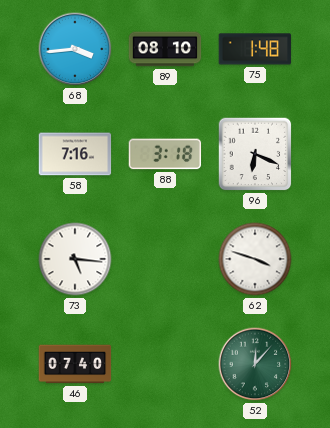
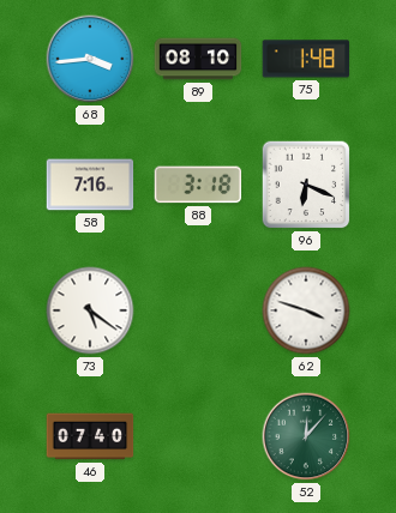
73: 5:16 -> 5:21
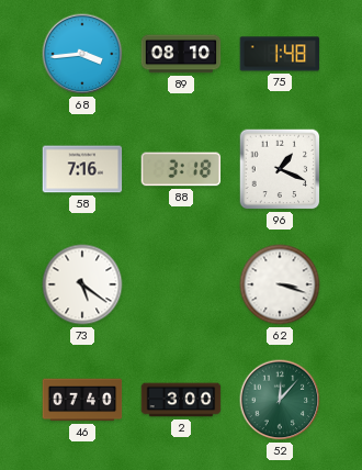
96: 6:19 -> 1:19
62: 3:48 -> 3:18
2: none -> 3:00
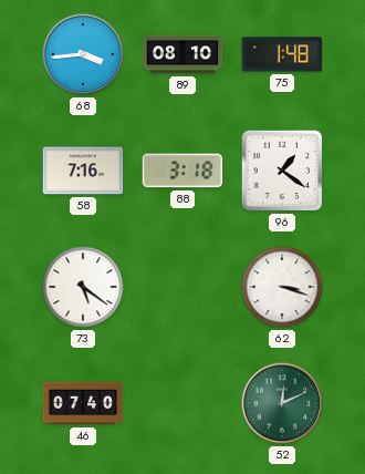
96: 1:19 -> 1:21
2: 3:00 -> none
52: 12:07 -> 12:11
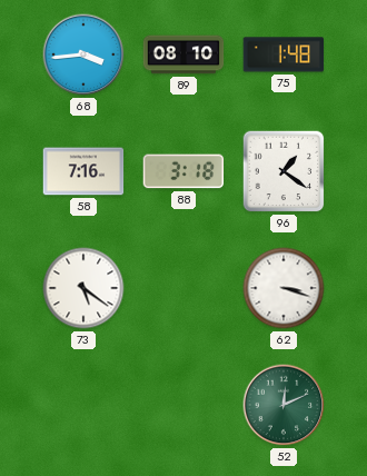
46: 07:40 -> none
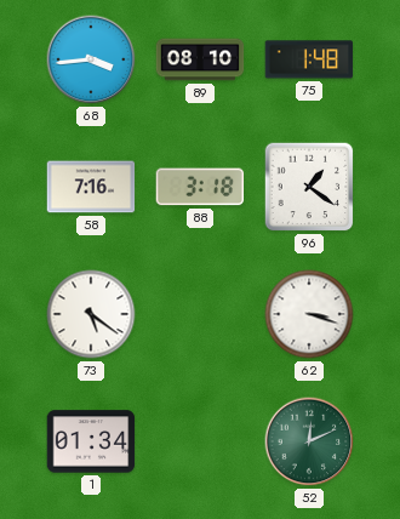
1: none -> 01:34
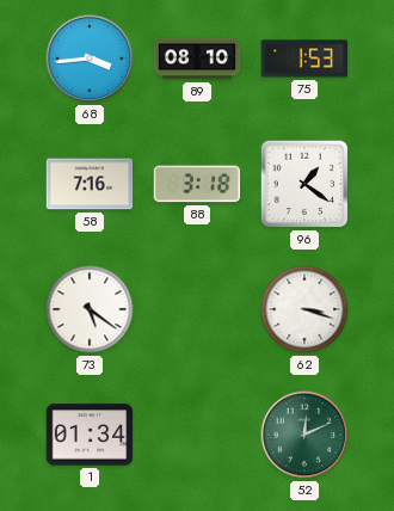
75: 1:48 -> 1:53
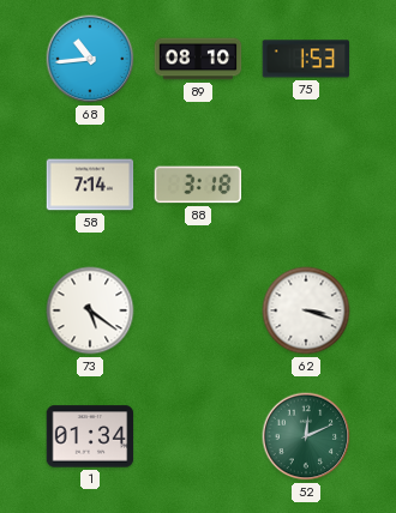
68: 3:44 -> 10:44
58: 7:16 -> 7:14
96: 1:21 -> none
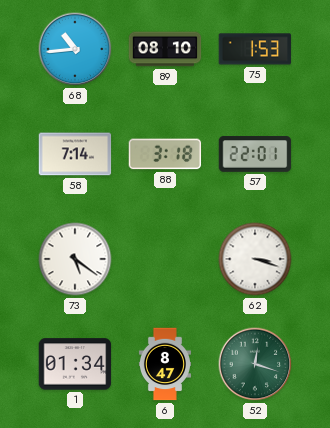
57: none -> 22:01
6: none -> 8:47
52: 12:11 -> 12:18
